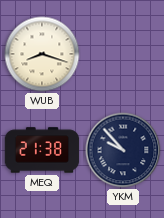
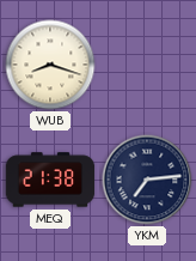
YKM: 9:53 -> 7:14
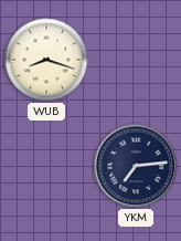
MEQ: 21:38 -> none
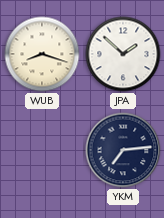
JPA: none -> 1:52
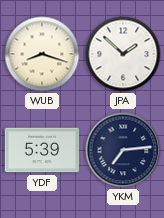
YDF: none -> 5:39
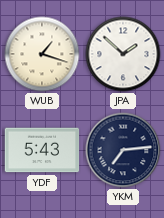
WUB: 8:18 -> 1:18
YDF: 5:39 -> 5:43
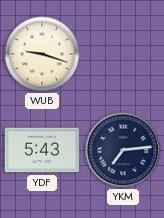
WUB: 1:18 -> 9:18
JPA: 1:52 -> none
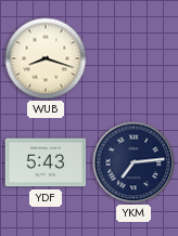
WUB: 9:18 -> 8:18
